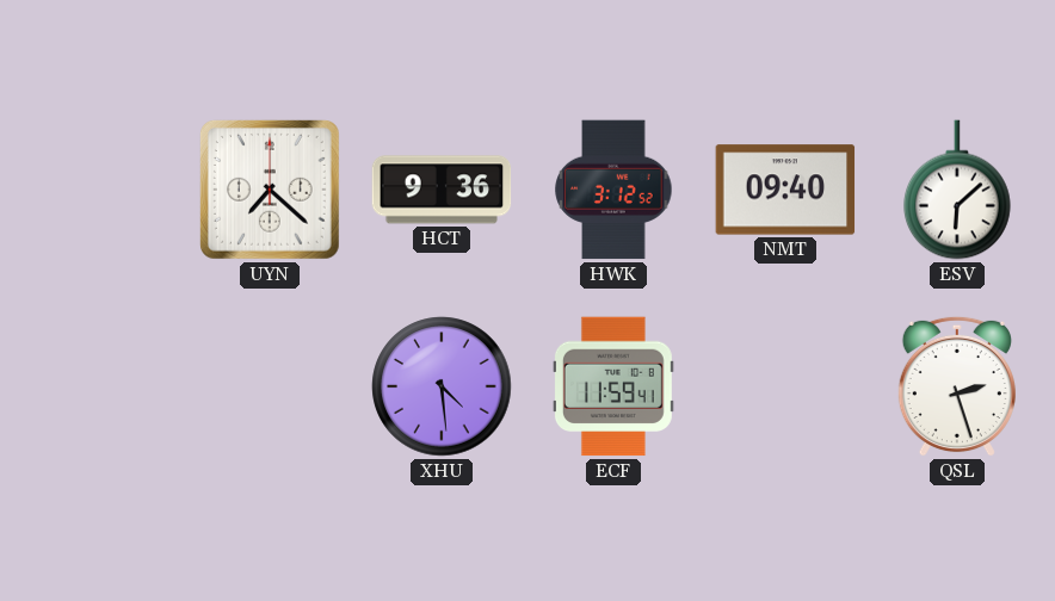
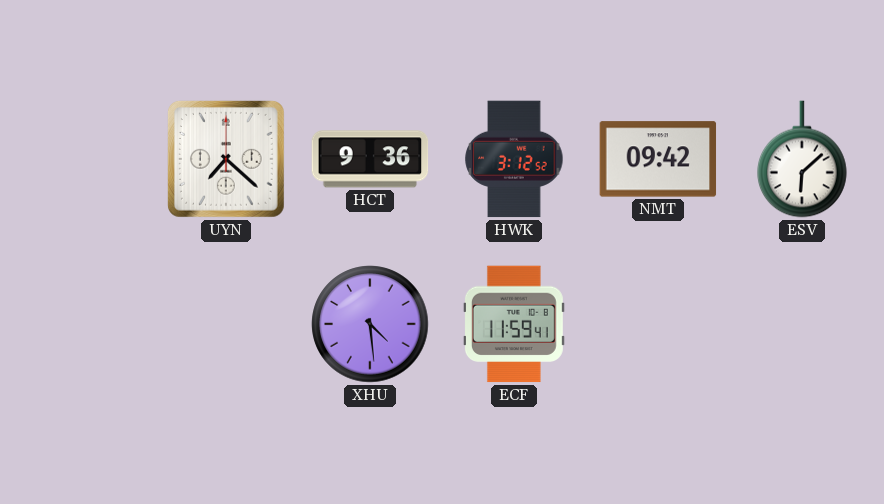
NMT: 09:40 -> 09:42
QSL: 2:27 -> none
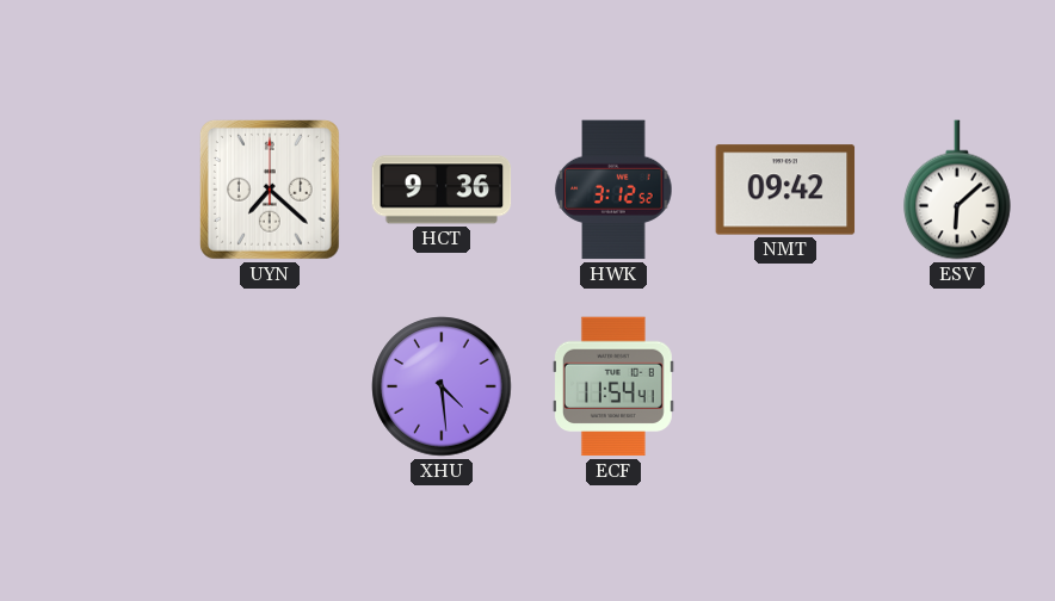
ECF: 11:59 -> 11:54
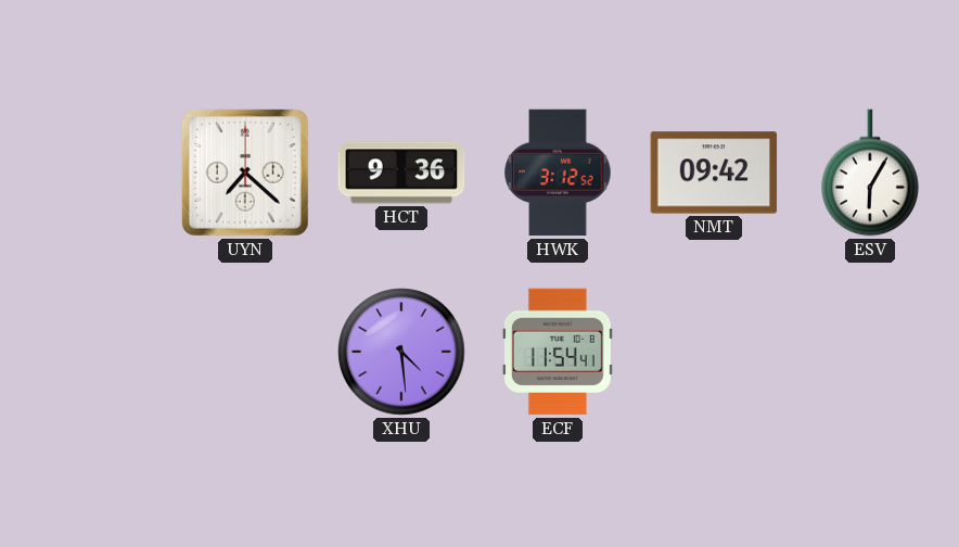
ESV: 6:08 -> 6:05
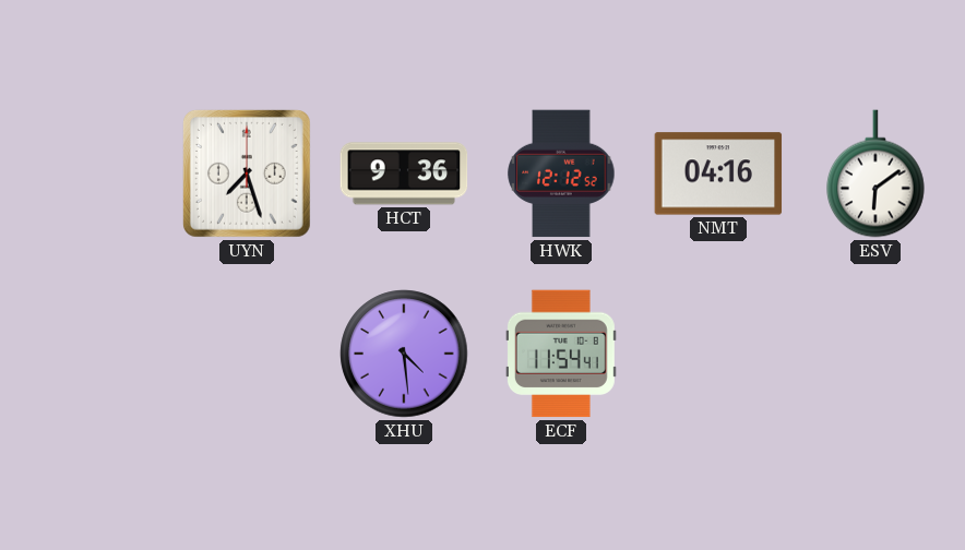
UYN: 7:22 -> 7:27
HWK: 3:12 -> 12:12
NMT: 09:42 -> 04:16
ESV: 6:05 -> 6:09
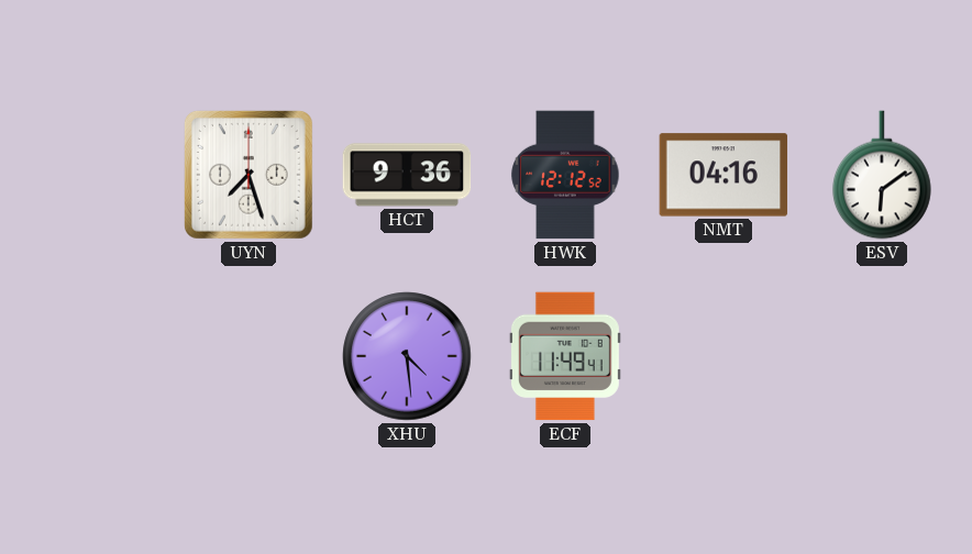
ECF: 11:54 -> 11:49
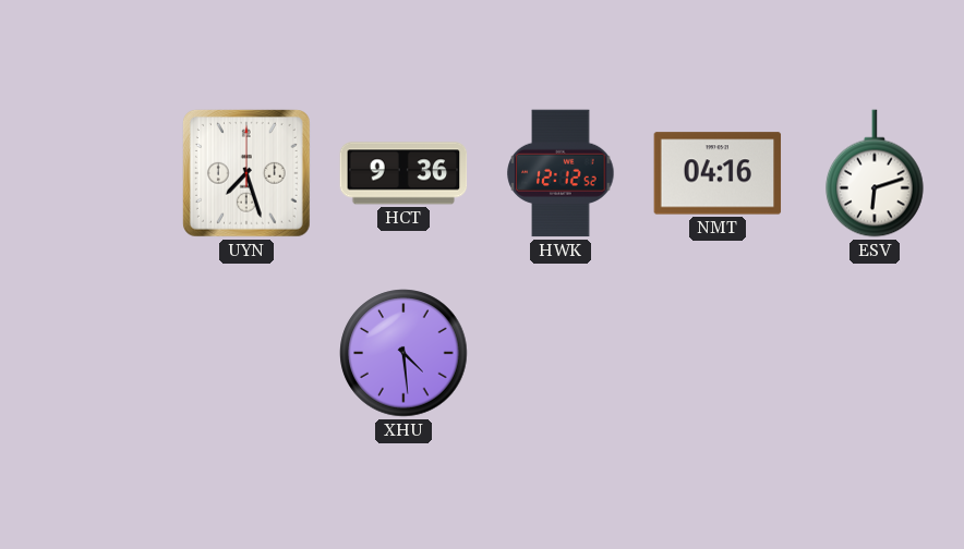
ESV: 6:09 -> 6:12
ECF: 11:49 -> none
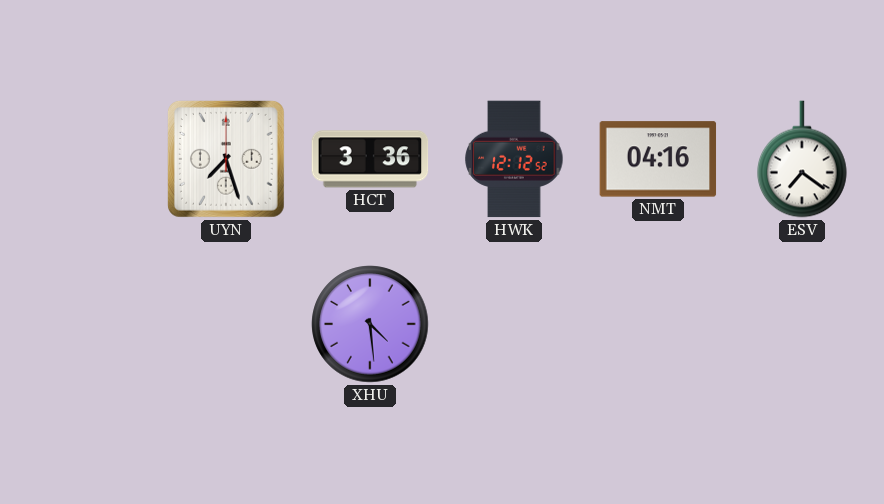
HCT: 9:36 -> 3:36
ESV: 6:12 -> 7:21
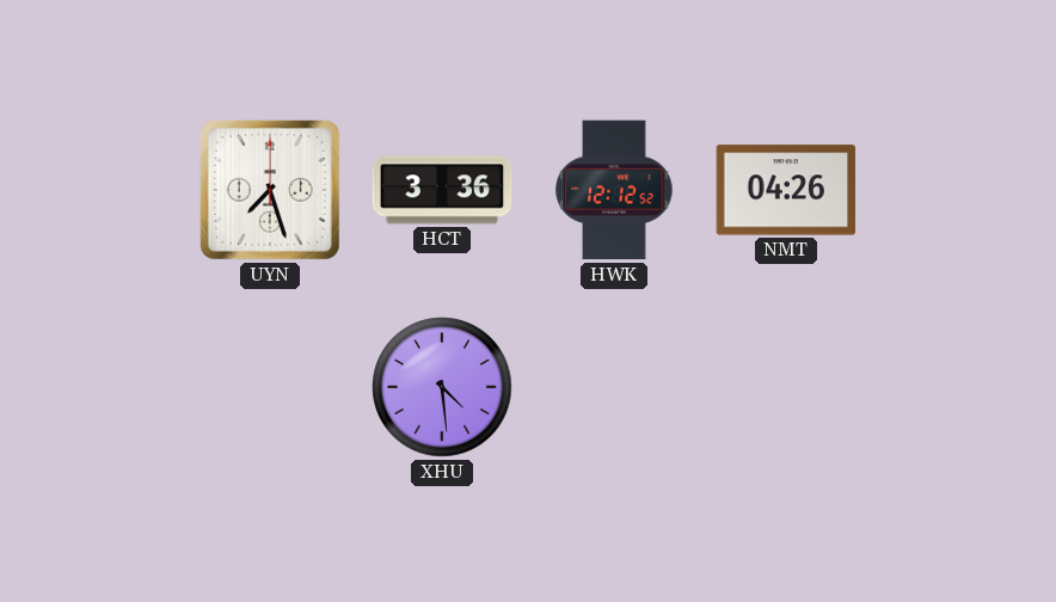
NMT: 04:16 -> 04:26
ESV: 7:21 -> none
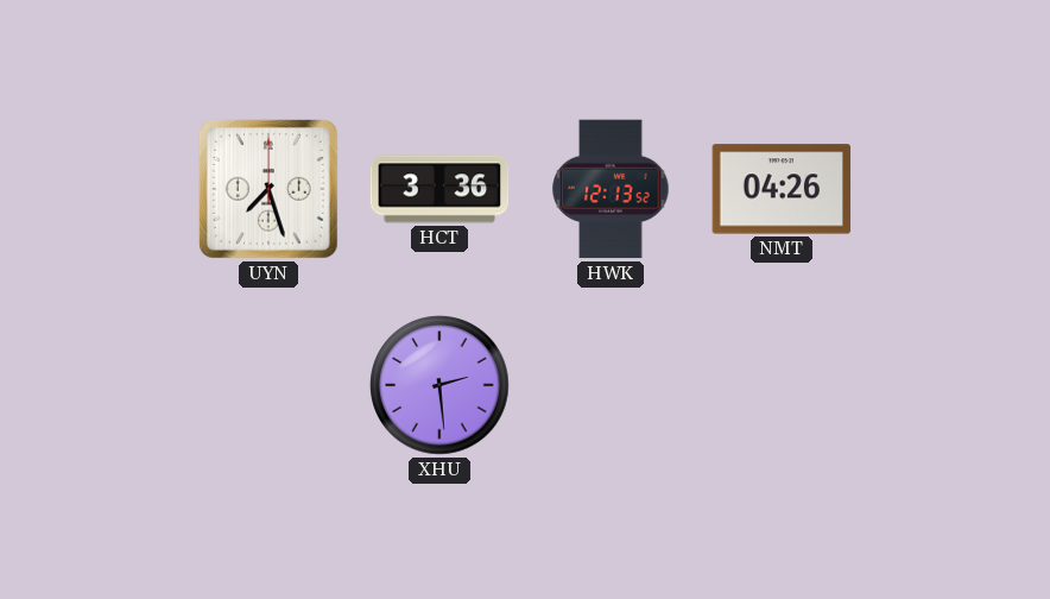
HWK: 12:12 -> 12:13
XHU: 4:29 -> 2:29
